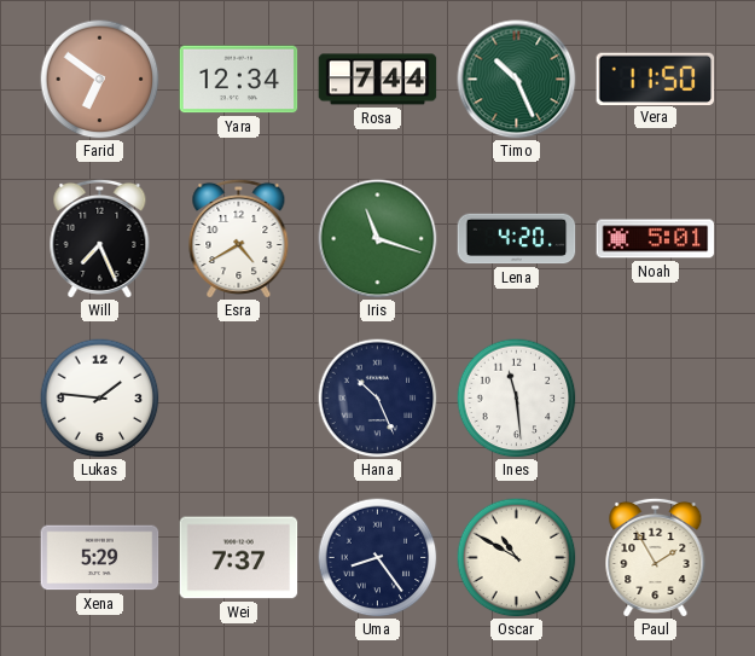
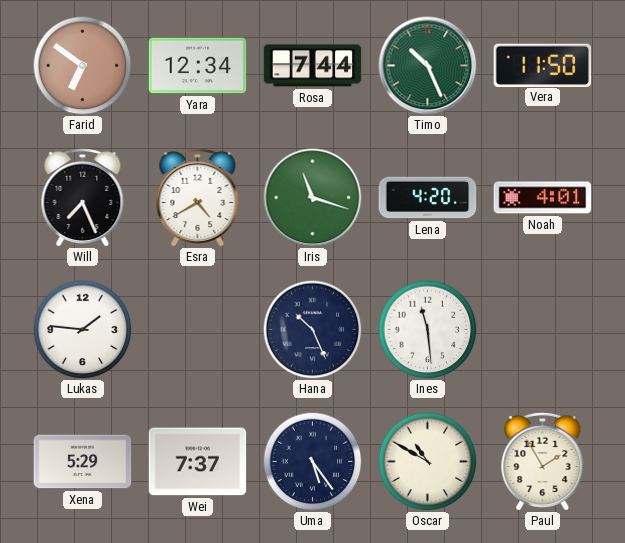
Noah: 5:01 -> 4:01
Uma: 8:24 -> 5:24
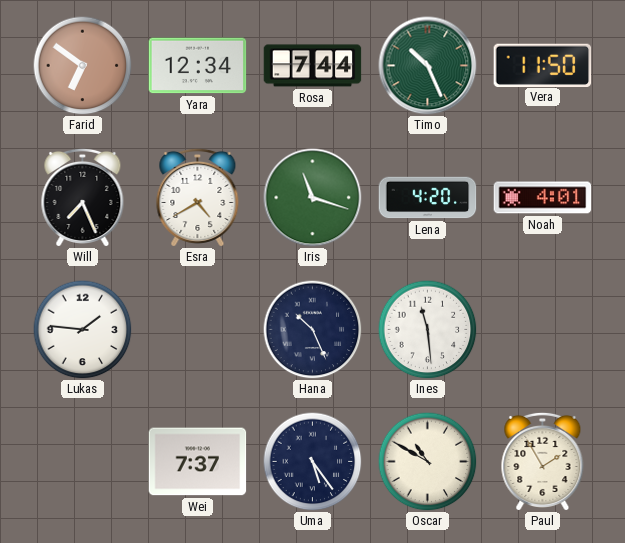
Xena: 5:29 -> none
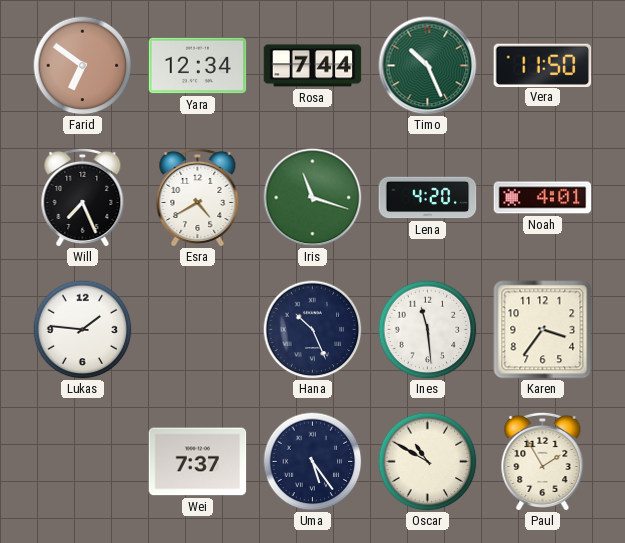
Karen: none -> 3:36
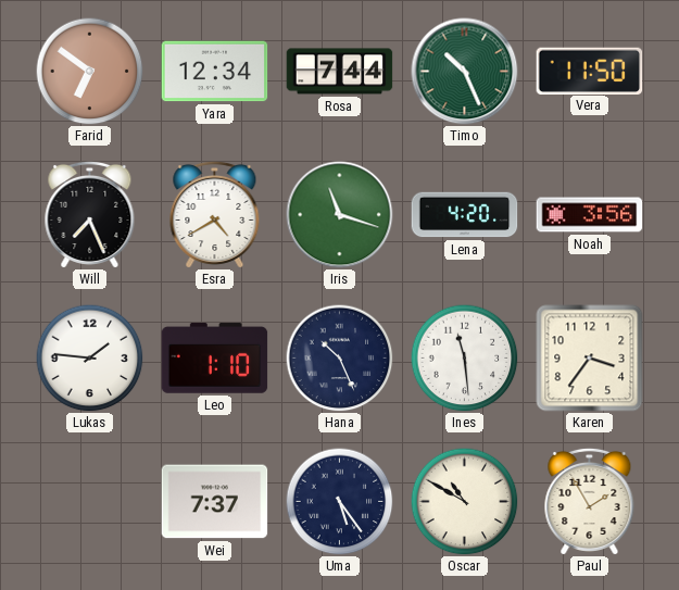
Noah: 4:01 -> 3:56
Leo: none -> 1:10
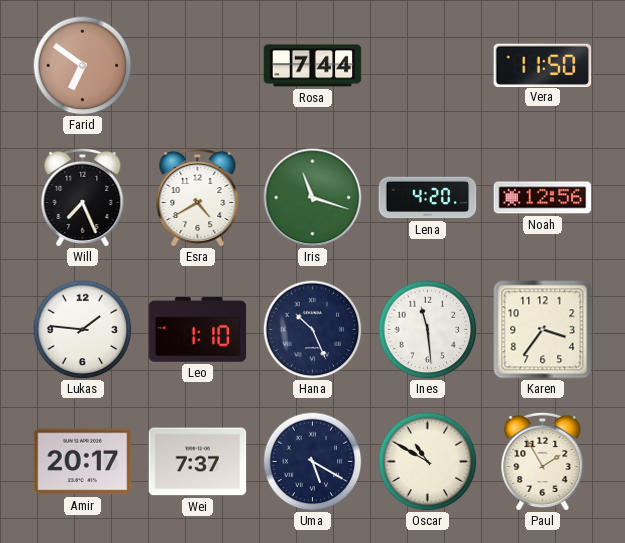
Yara: 12:34 -> none
Timo: 10:26 -> none
Noah: 3:56 -> 12:56
Amir: none -> 20:17
Uma: 5:24 -> 5:20
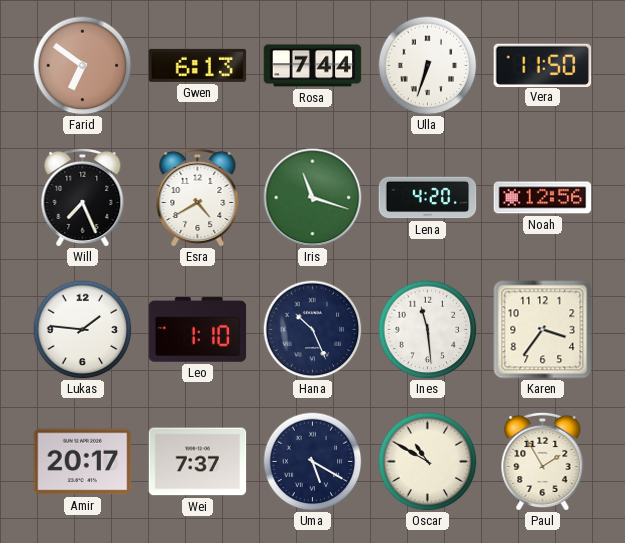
Gwen: none -> 6:13
Ulla: none -> 6:33
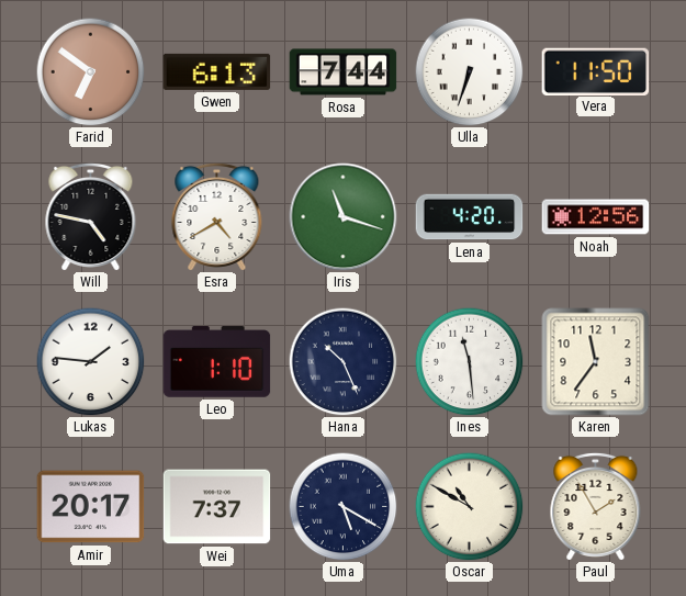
Will: 7:26 -> 4:47
Karen: 3:36 -> 11:36
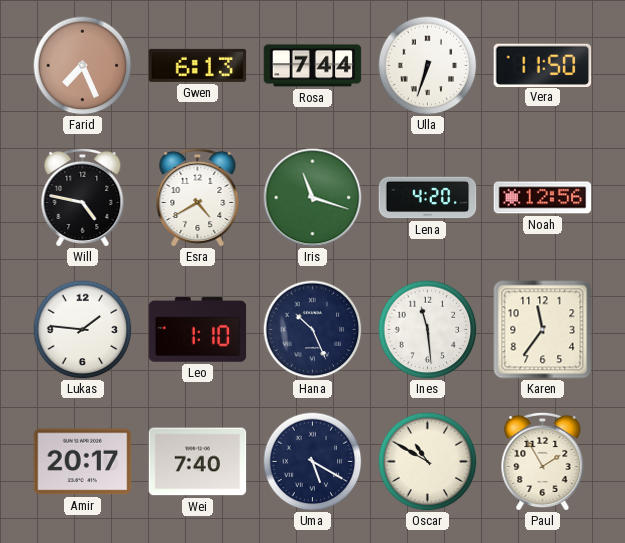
Farid: 6:51 -> 7:26
Wei: 7:37 -> 7:40
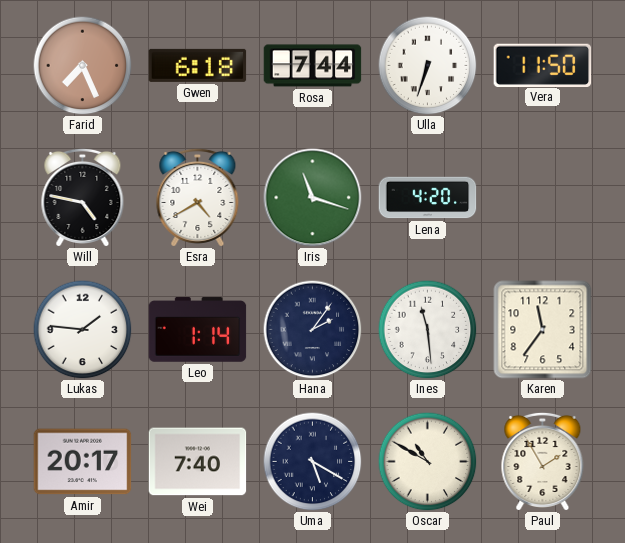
Gwen: 6:13 -> 6:18
Noah: 12:56 -> none
Leo: 1:10 -> 1:14
Hana: 10:26 -> 2:06
